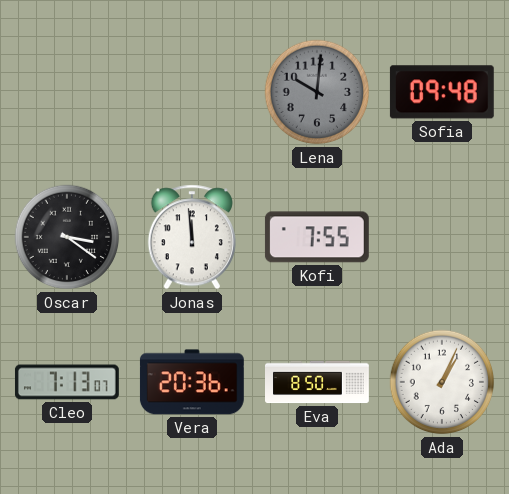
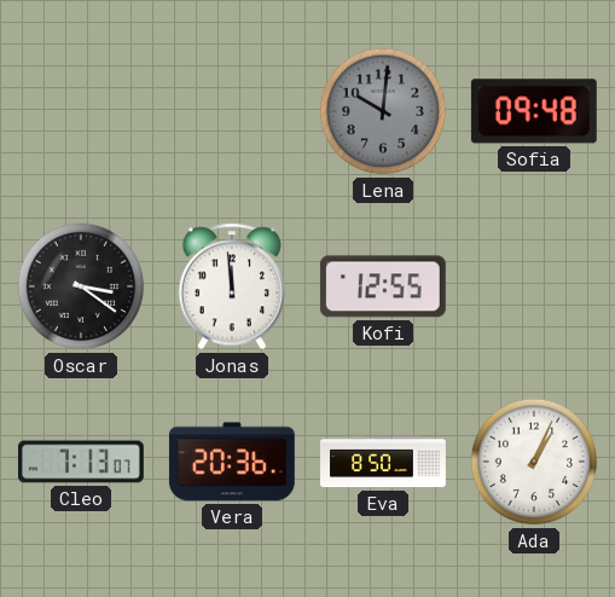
Kofi: 7:55 -> 12:55
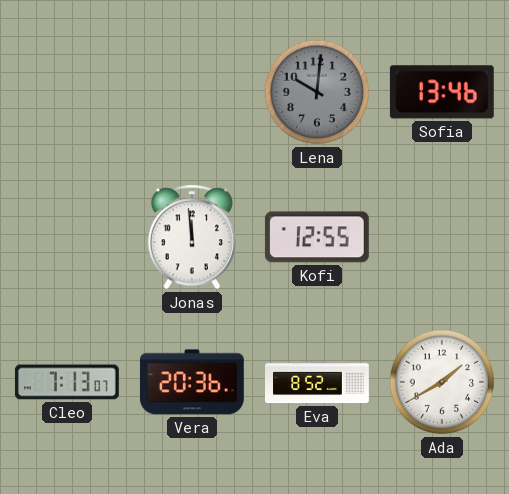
Sofia: 09:48 -> 13:46
Oscar: 3:21 -> none
Eva: 8:50 -> 8:52
Ada: 1:04 -> 1:40
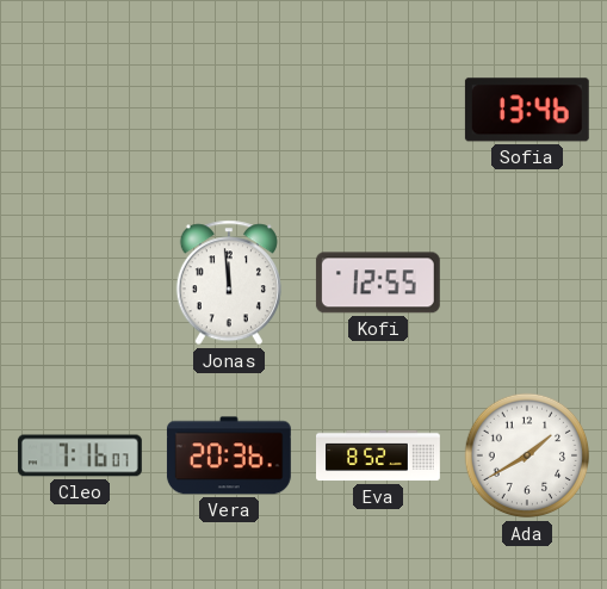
Lena: 10:01 -> none
Cleo: 7:13 -> 7:16
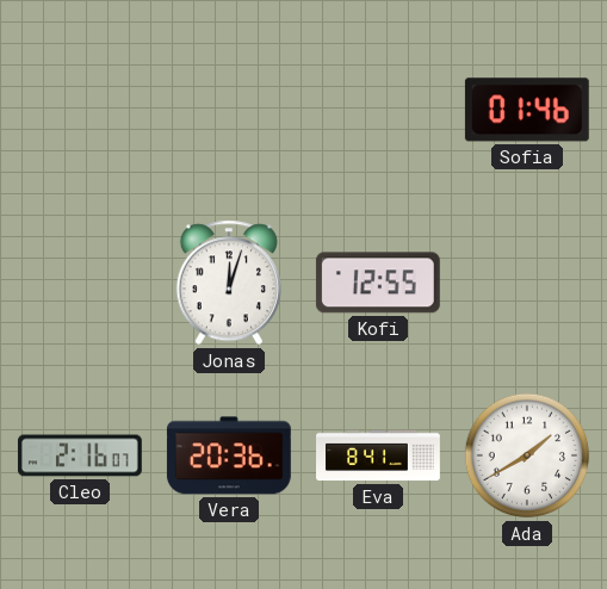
Sofia: 13:46 -> 01:46
Jonas: 11:59 -> 12:03
Cleo: 7:16 -> 2:16
Eva: 8:52 -> 8:41
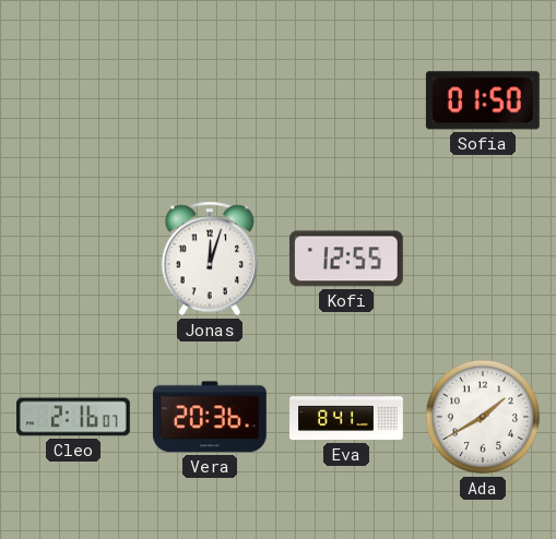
Sofia: 01:46 -> 01:50
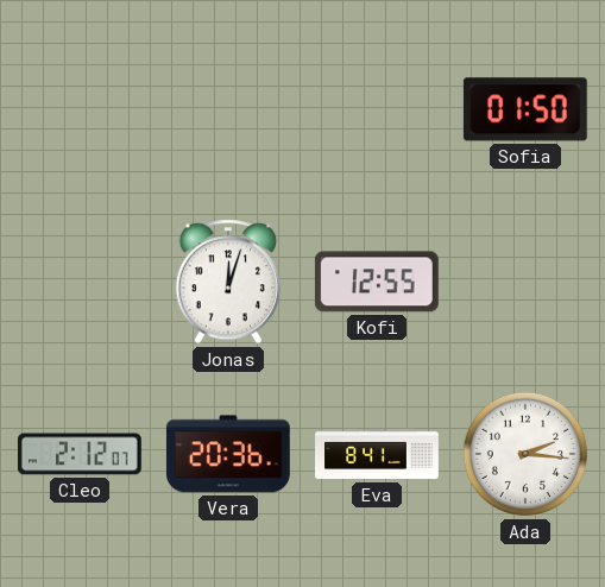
Cleo: 2:16 -> 2:12
Ada: 1:40 -> 2:16
